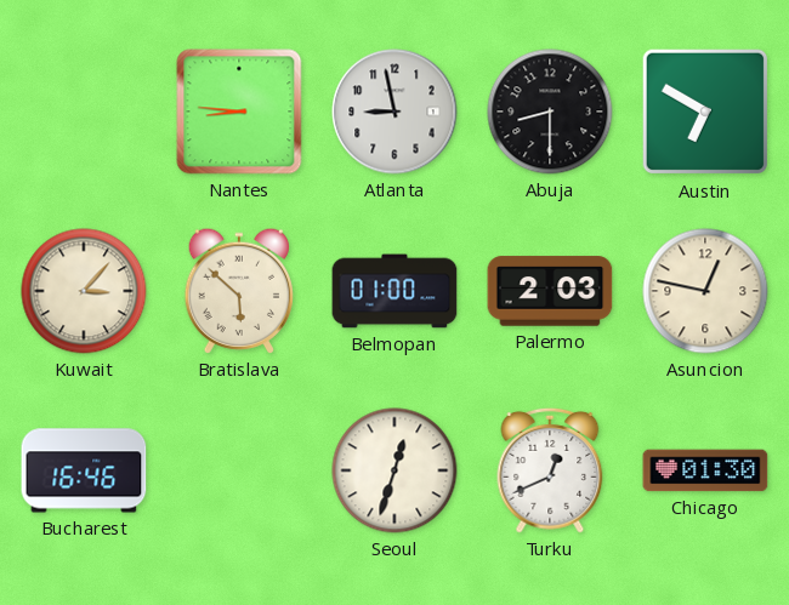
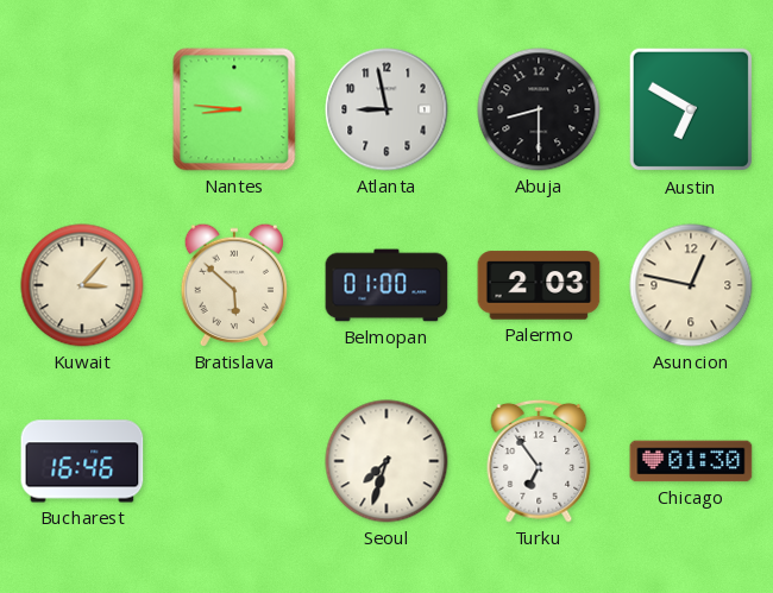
Seoul: 12:33 -> 7:33
Turku: 12:41 -> 6:54
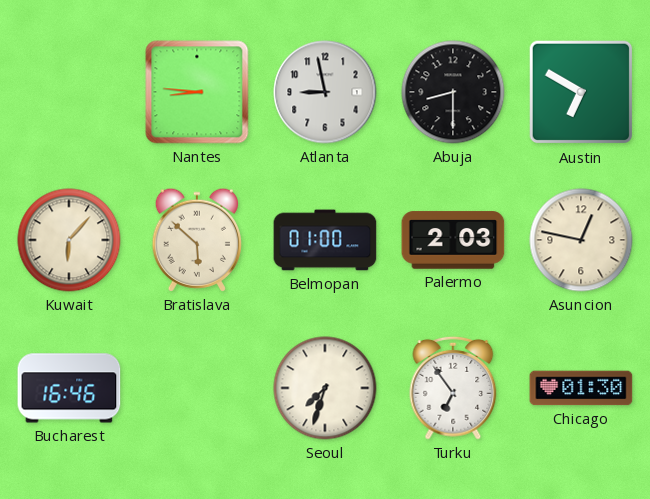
Kuwait: 3:07 -> 6:07
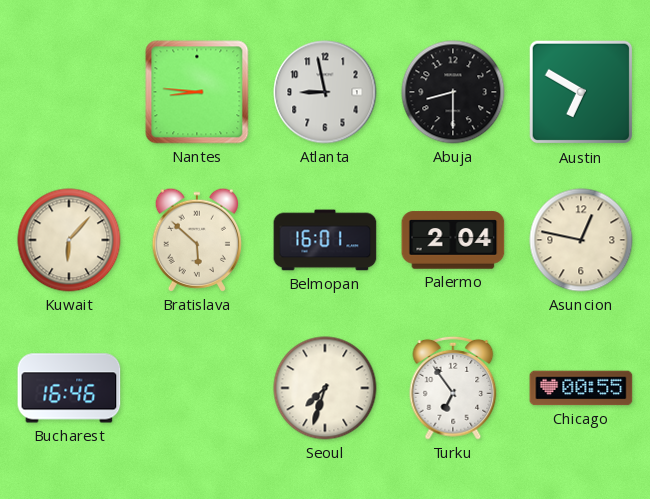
Belmopan: 01:00 -> 16:01
Palermo: 2:03 -> 2:04
Chicago: 01:30 -> 00:55
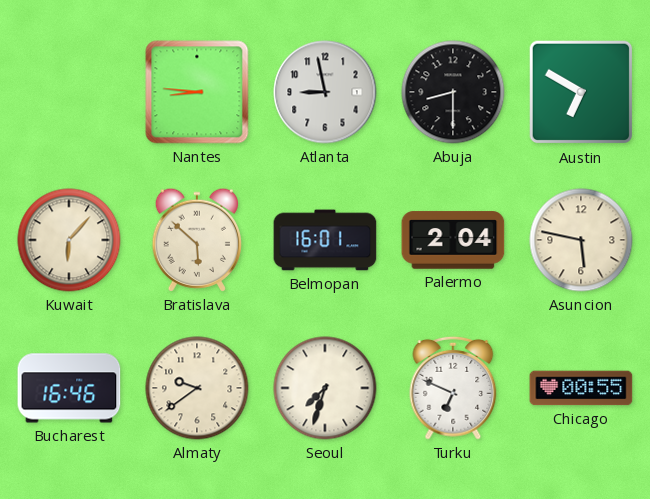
Asuncion: 12:47 -> 5:47
Almaty: none -> 9:39
Turku: 6:54 -> 6:49
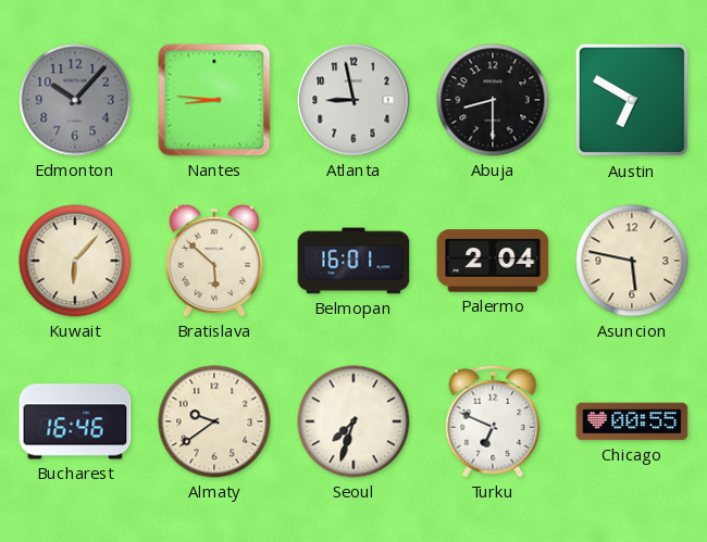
Edmonton: none -> 10:07
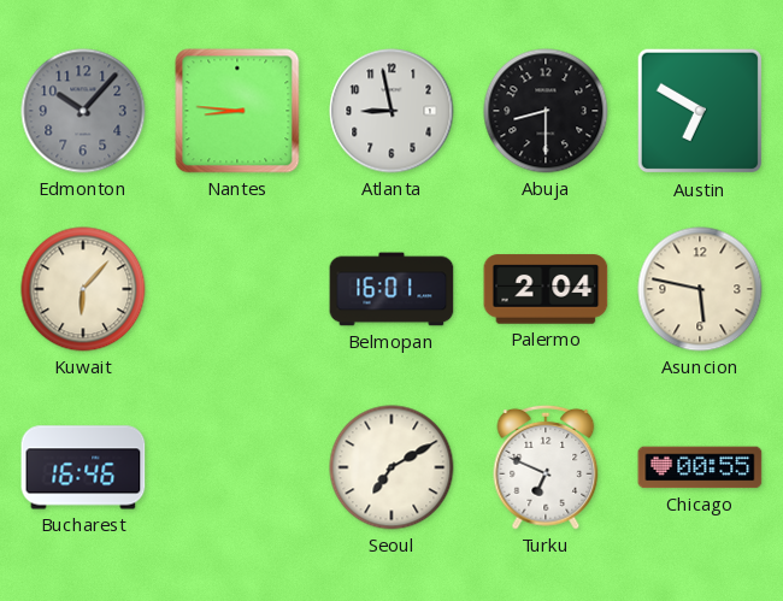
Bratislava: 5:52 -> none
Almaty: 9:39 -> none
Seoul: 7:33 -> 7:10
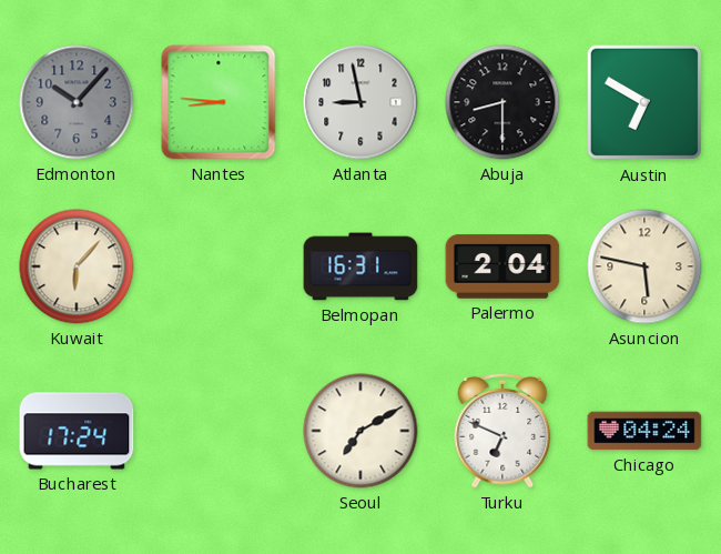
Belmopan: 16:01 -> 16:31
Bucharest: 16:46 -> 17:24
Chicago: 00:55 -> 04:24
